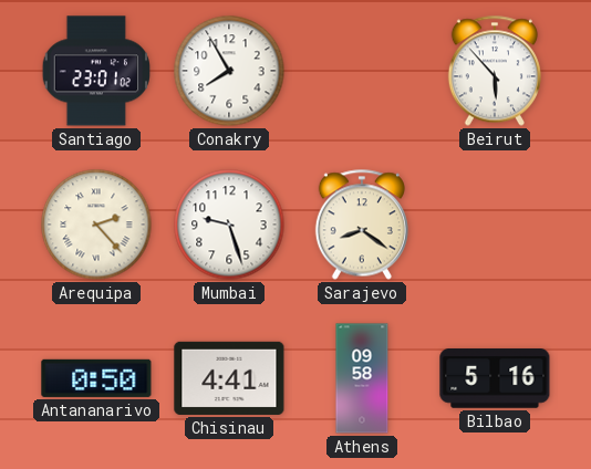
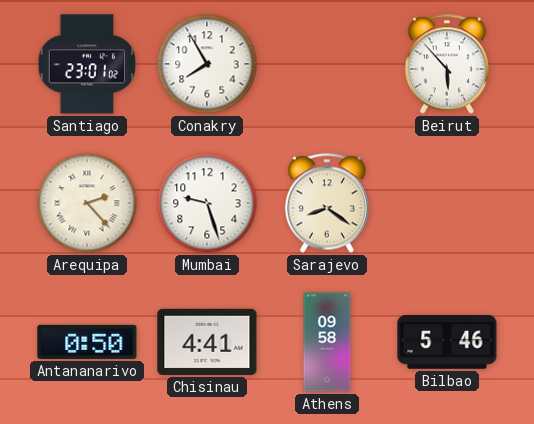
Bilbao: 5:16 -> 5:46
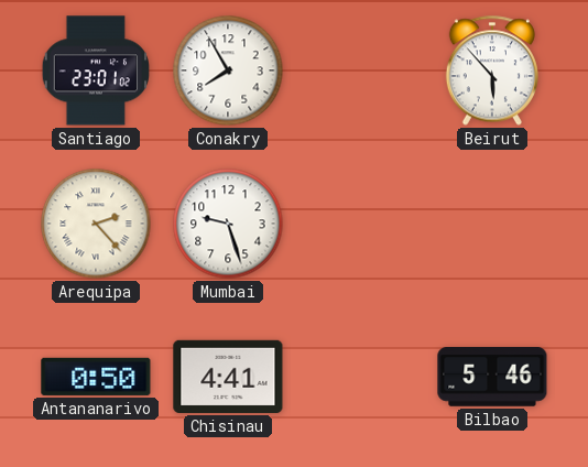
Sarajevo: 8:21 -> none
Athens: 09:58 -> none
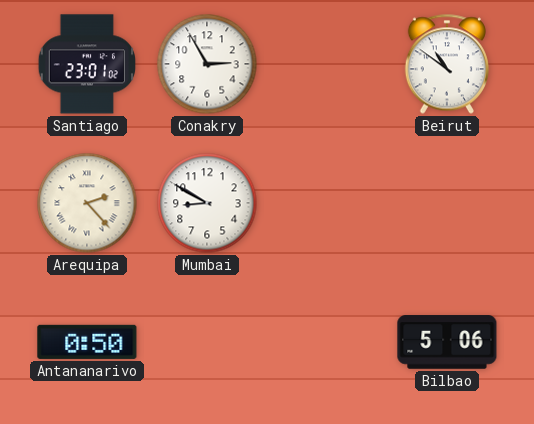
Conakry: 7:55 -> 2:55
Beirut: 5:53 -> 10:51
Mumbai: 9:27 -> 8:50
Chisinau: 4:41 -> none
Bilbao: 5:46 -> 5:06
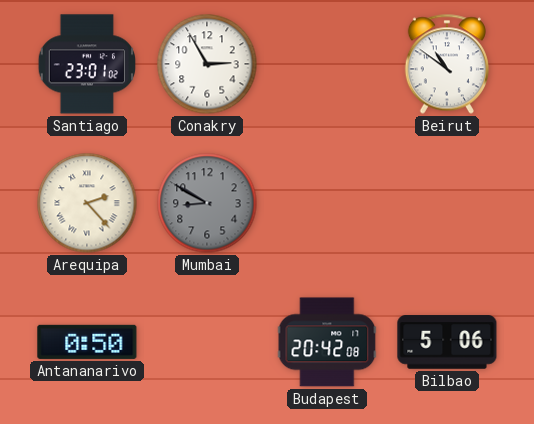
Mumbai dial: white -> grey
Budapest: none -> 20:42
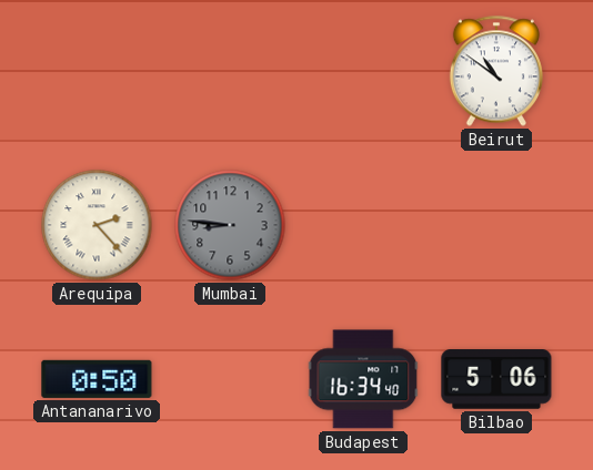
Santiago: 23:01 -> none
Conakry: 2:55 -> none
Mumbai: 8:50 -> 8:46
Budapest: 20:42 -> 16:34
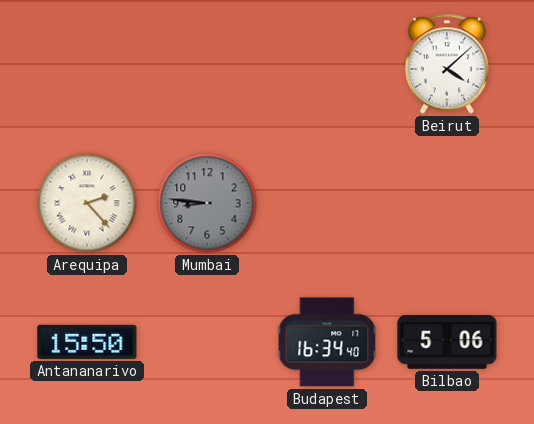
Beirut: 10:51 -> 4:08
Antananarivo: 0:50 -> 15:50
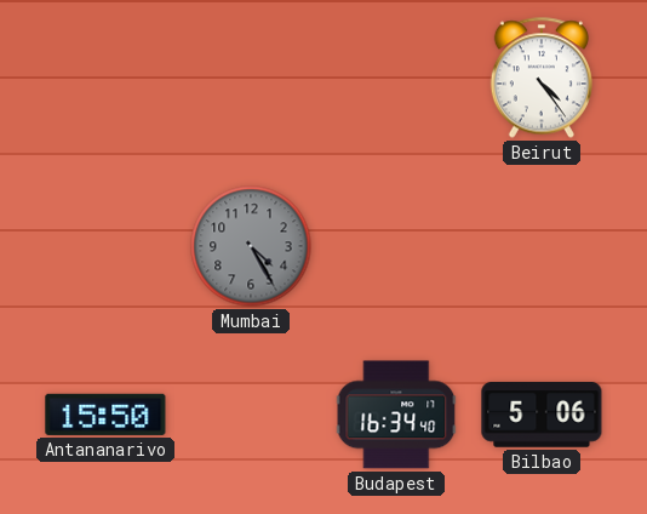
Beirut: 4:08 -> 4:24
Arequipa: 2:23 -> none
Mumbai: 8:46 -> 4:25
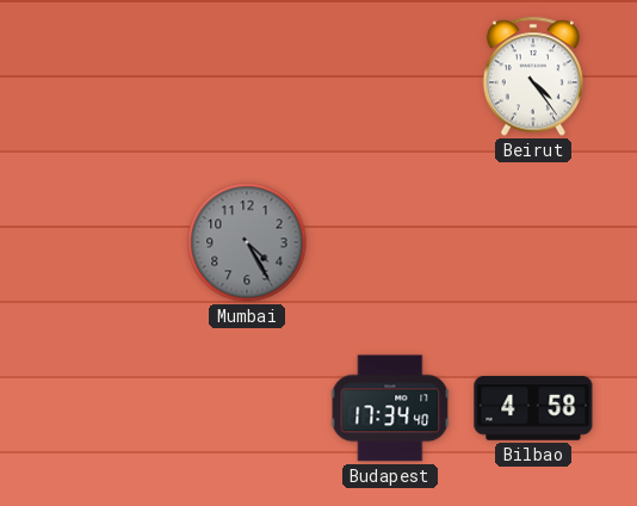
Antananarivo: 15:50 -> none
Budapest: 16:34 -> 17:34
Bilbao: 5:06 -> 4:58
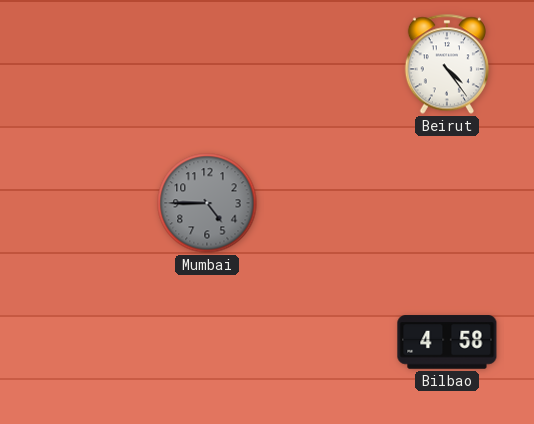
Mumbai: 4:25 -> 4:45
Budapest: 17:34 -> none
